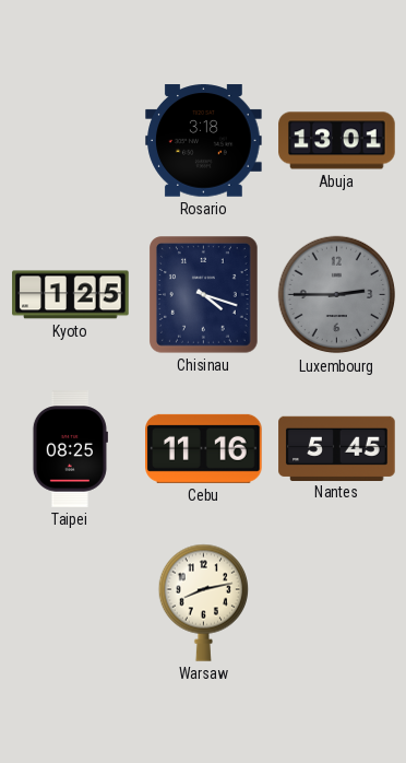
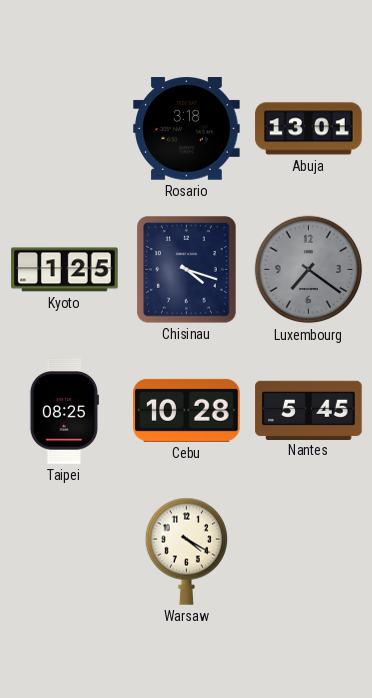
Luxembourg: 2:45 -> 7:21
Cebu: 11:16 -> 10:28
Warsaw: 8:13 -> 4:20
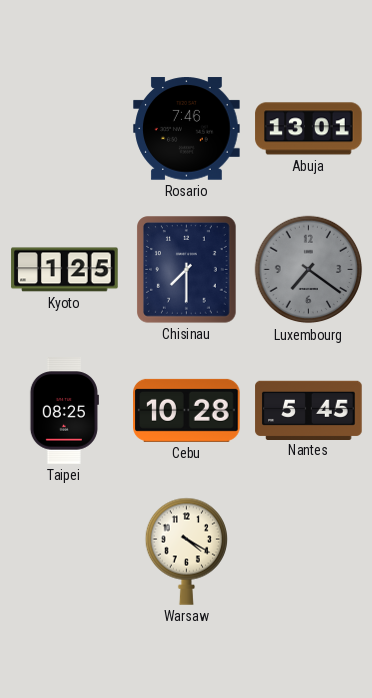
Rosario: 3:18 -> 7:46
Chisinau: 4:18 -> 7:30
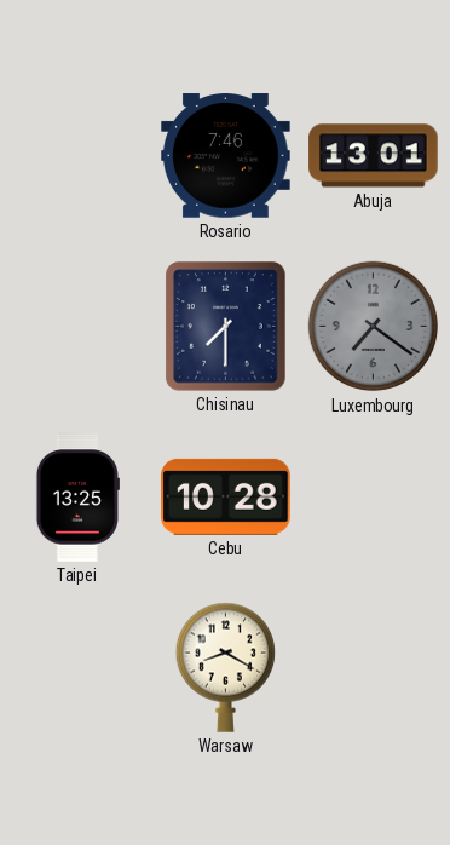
Kyoto: 1:25 -> none
Taipei: 08:25 -> 13:25
Nantes: 5:45 -> none
Warsaw: 4:20 -> 8:20
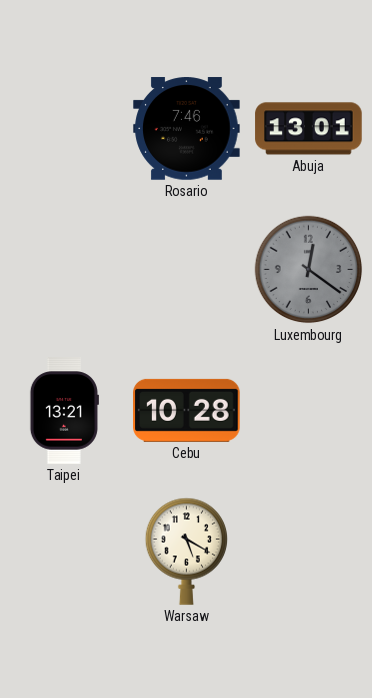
Chisinau: 7:30 -> none
Luxembourg: 7:21 -> 12:21
Taipei: 13:25 -> 13:21
Warsaw: 8:20 -> 5:20
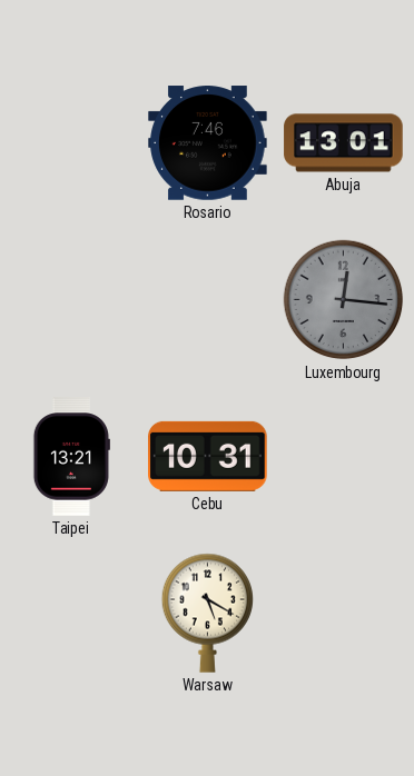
Luxembourg: 12:21 -> 12:16
Cebu: 10:28 -> 10:31
